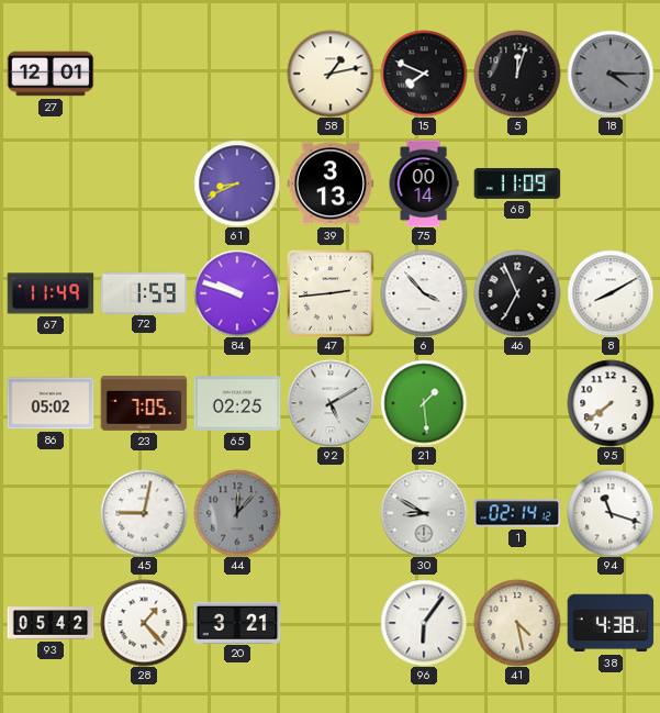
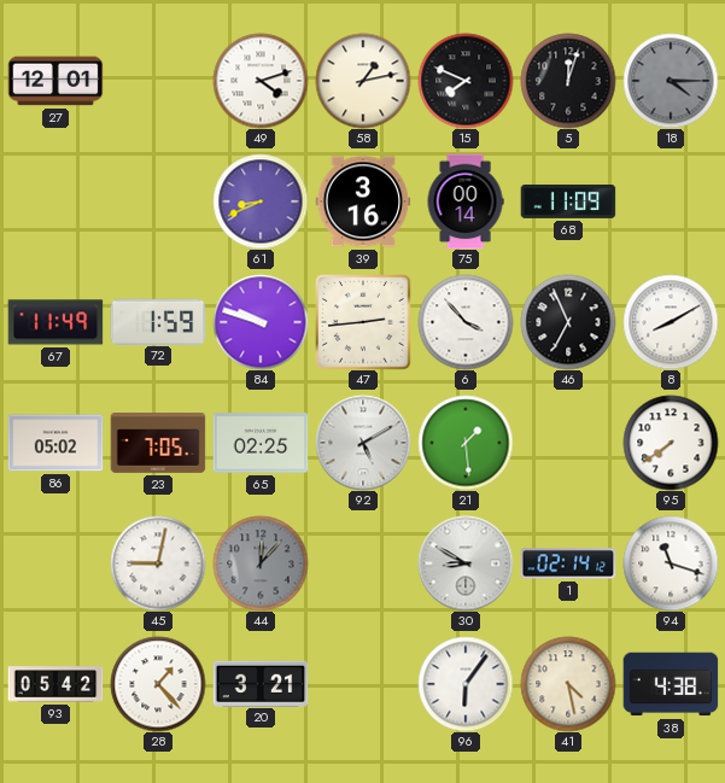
49: none -> 4:12
39: 3:13 -> 3:16
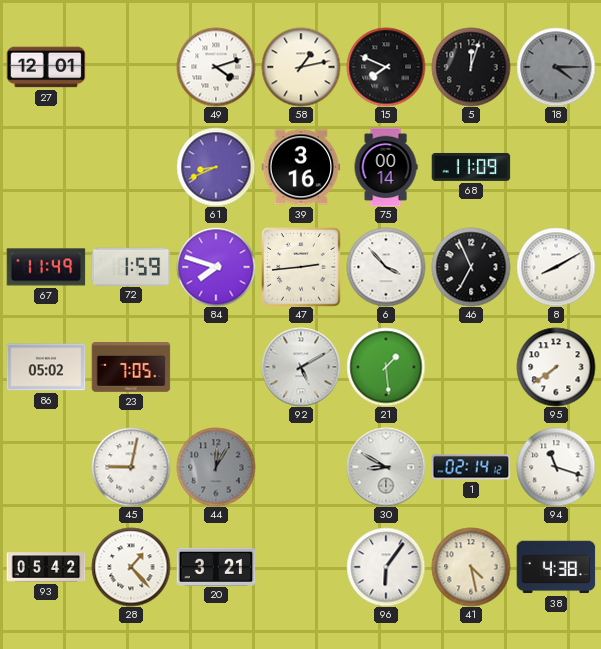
84: 9:48 -> 7:48
65: 02:25 -> none
44: 12:07 -> 12:05
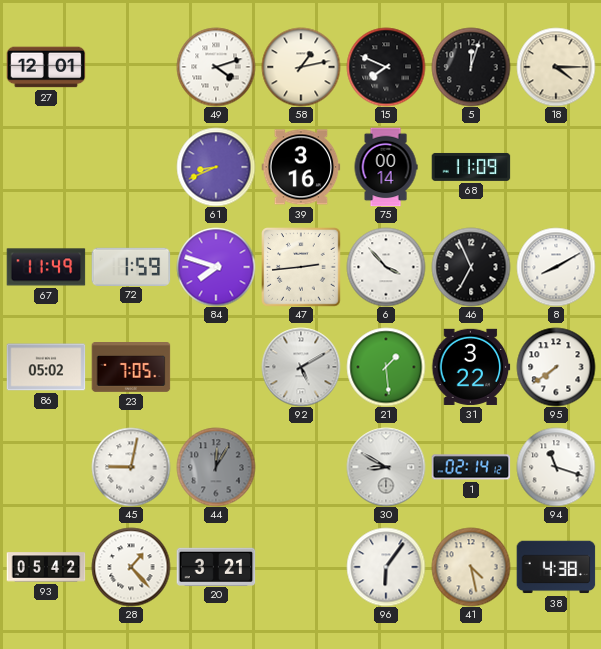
18 dial: grey -> cream
31: none -> 3:22
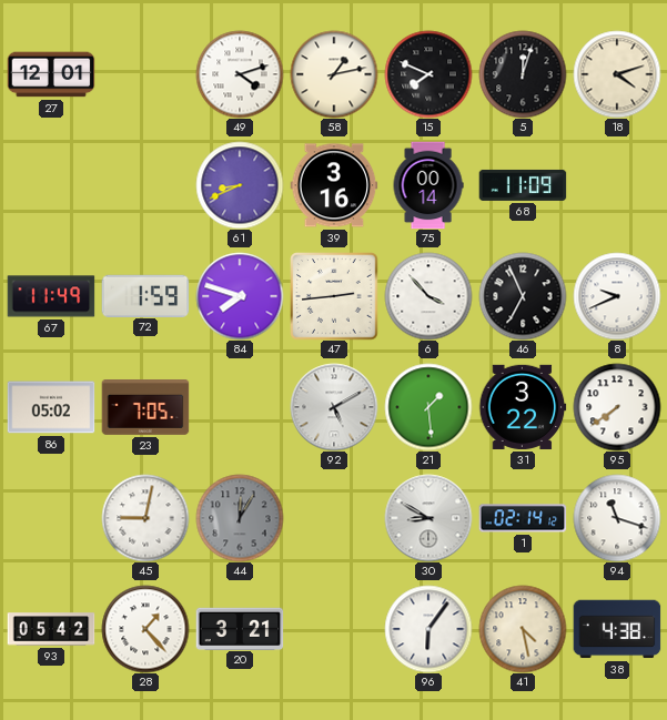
18: 4:15 -> 4:12
8: 8:10 -> 9:41
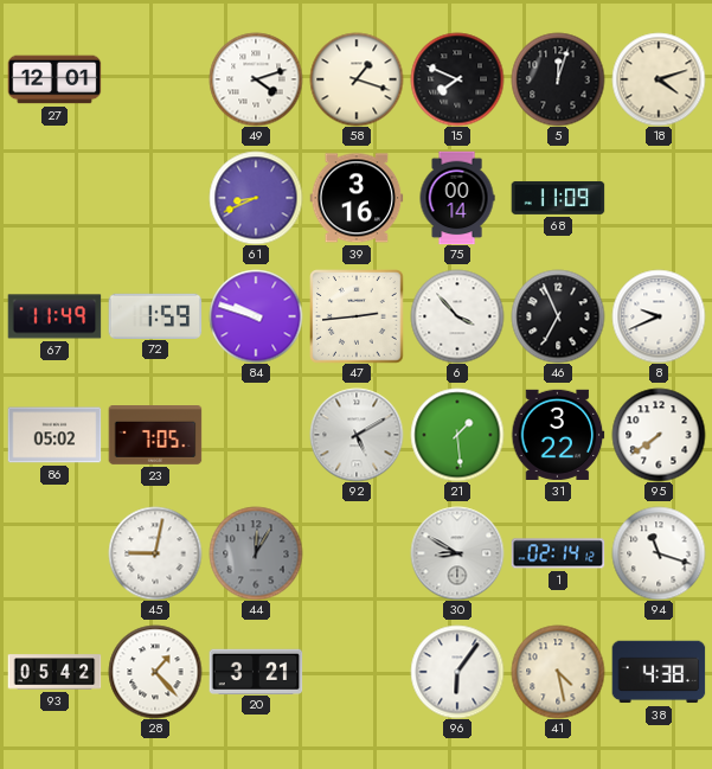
58: 1:13 -> 1:18
84: 7:48 -> 9:48
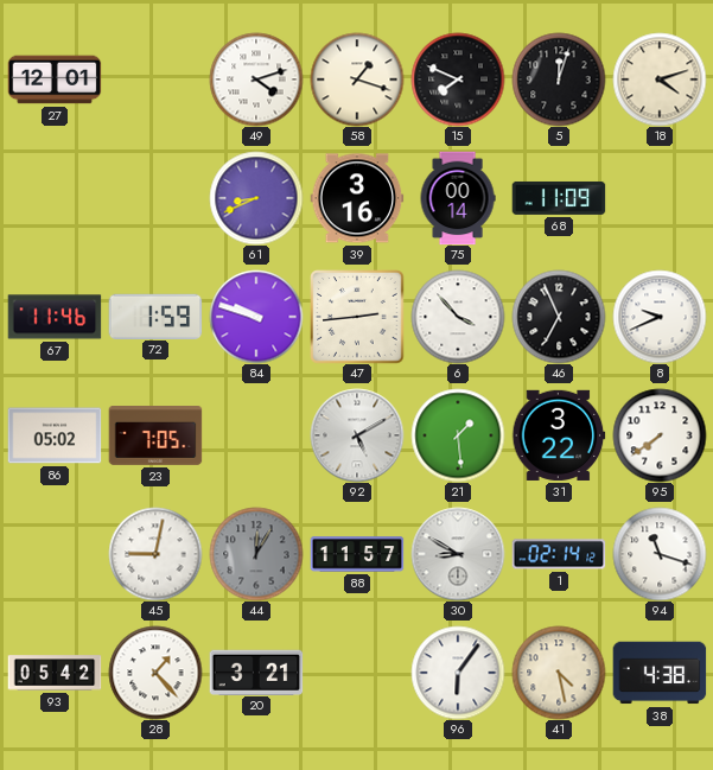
67: 11:49 -> 11:46
88: none -> 11:57
